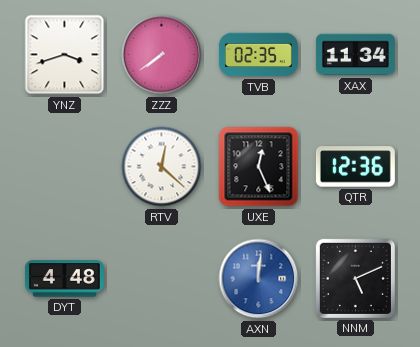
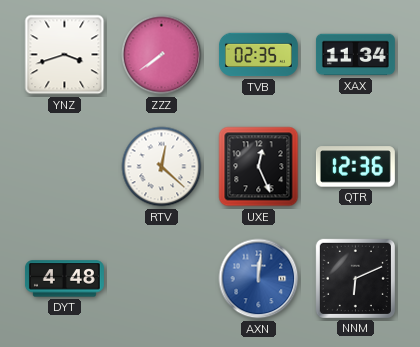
NNM: 5:11 -> 6:11
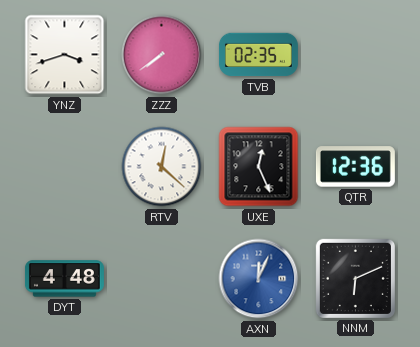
XAX: 11:34 -> none
AXN: 12:01 -> 12:04
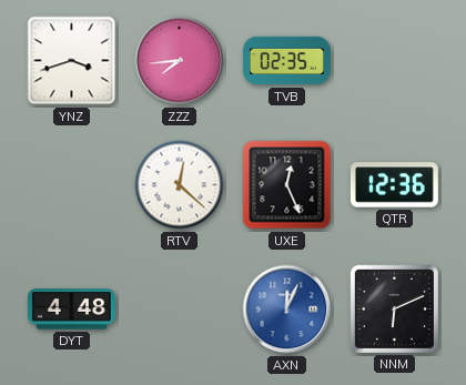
ZZZ: 7:39 -> 7:44
